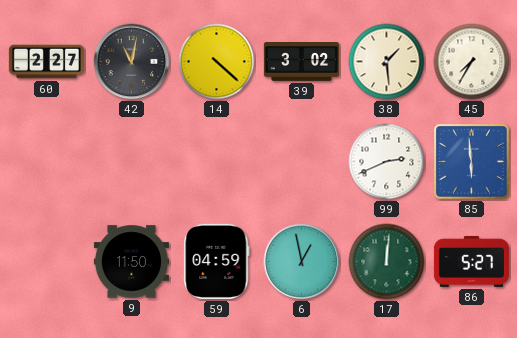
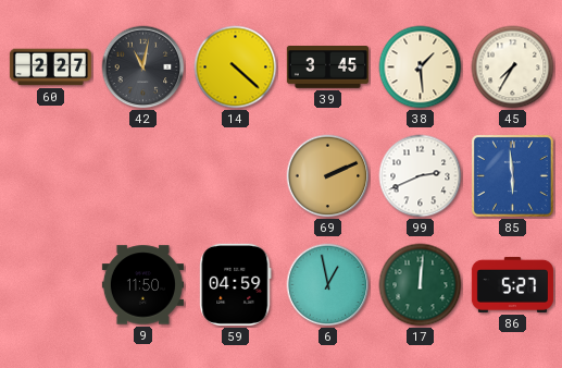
39: 3:02 -> 3:45
69: none -> 2:11
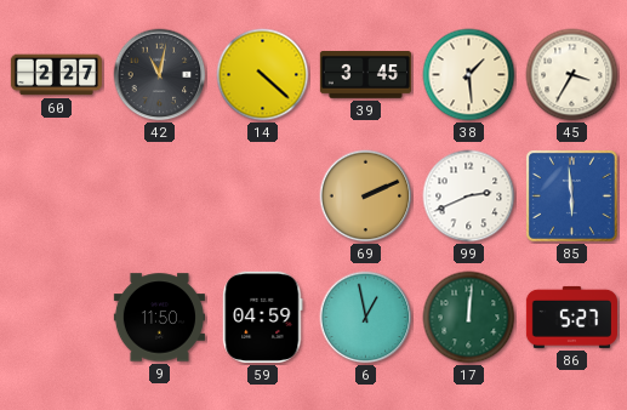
45: 7:35 -> 3:35
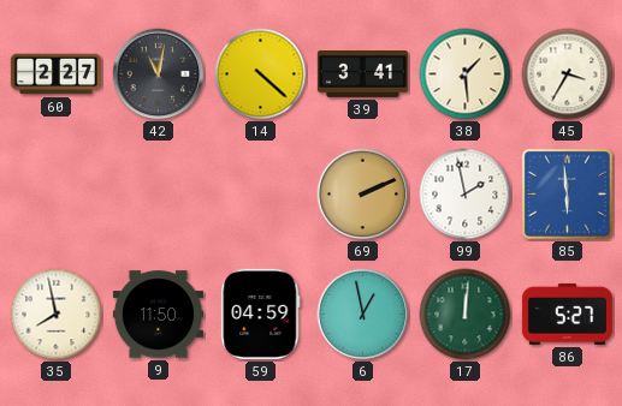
39: 3:45 -> 3:41
99: 2:41 -> 1:58
35: none -> 7:58
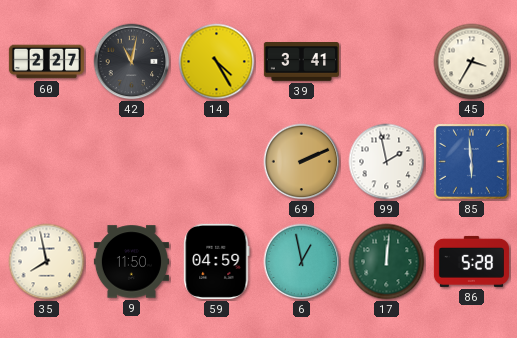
14: 4:22 -> 4:25
38: 1:29 -> none
86: 5:27 -> 5:28
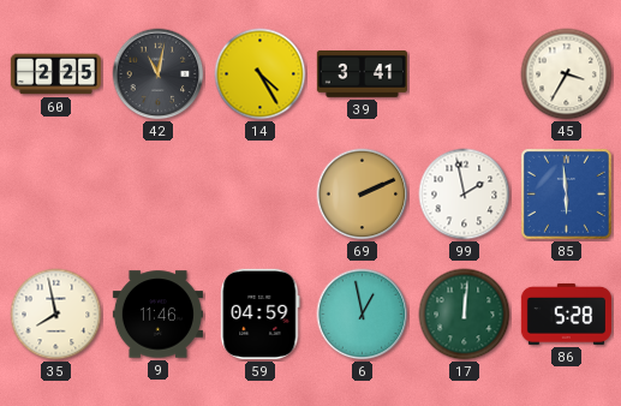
60: 2:27 -> 2:25
9: 11:50 -> 11:46
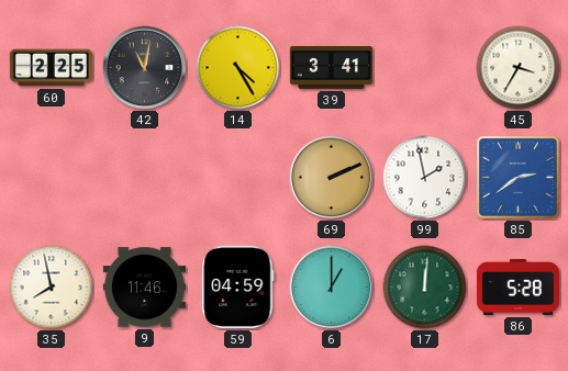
85: 5:59 -> 2:39
6: 12:58 -> 1:00
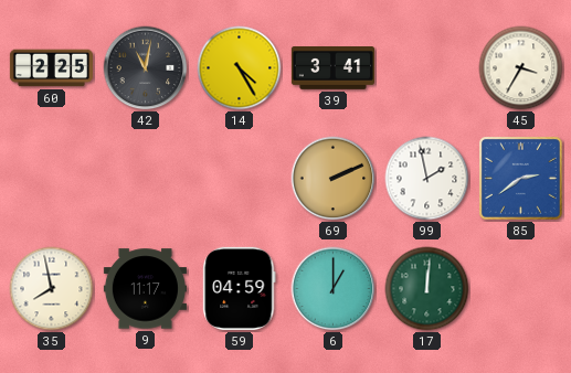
9: 11:46 -> 11:17
86: 5:28 -> none
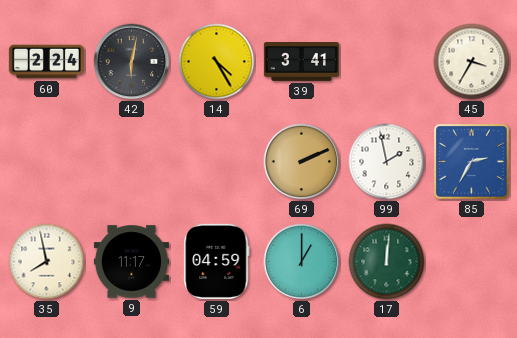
60: 2:25 -> 2:24
42: 11:02 -> 6:02
85: 2:39 -> 2:35
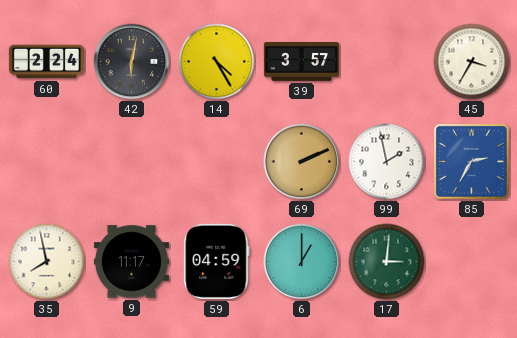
39: 3:41 -> 3:57
17: 12:01 -> 3:01
